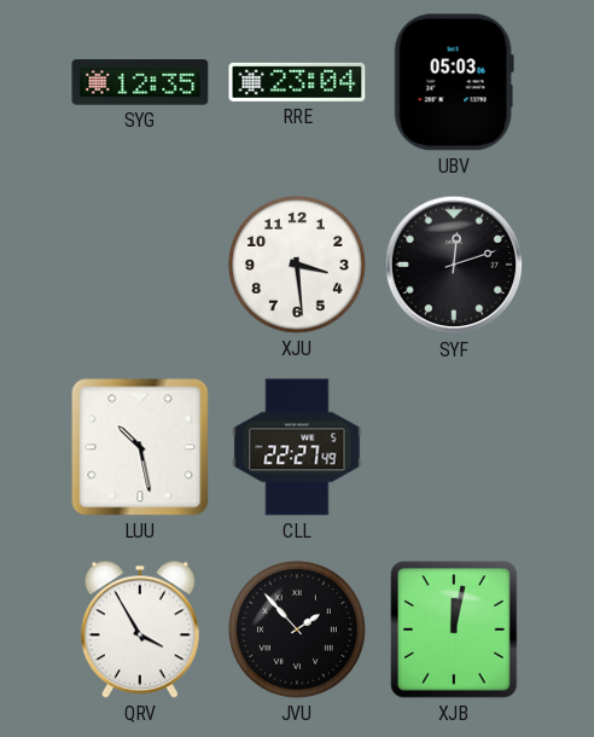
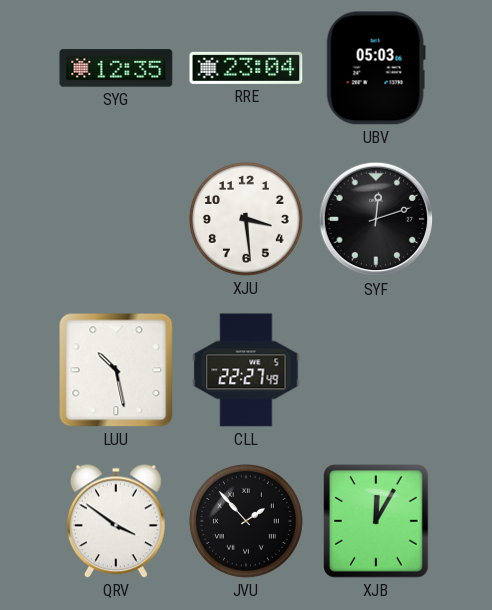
QRV: 3:55 -> 3:51
XJB: 12:02 -> 12:05
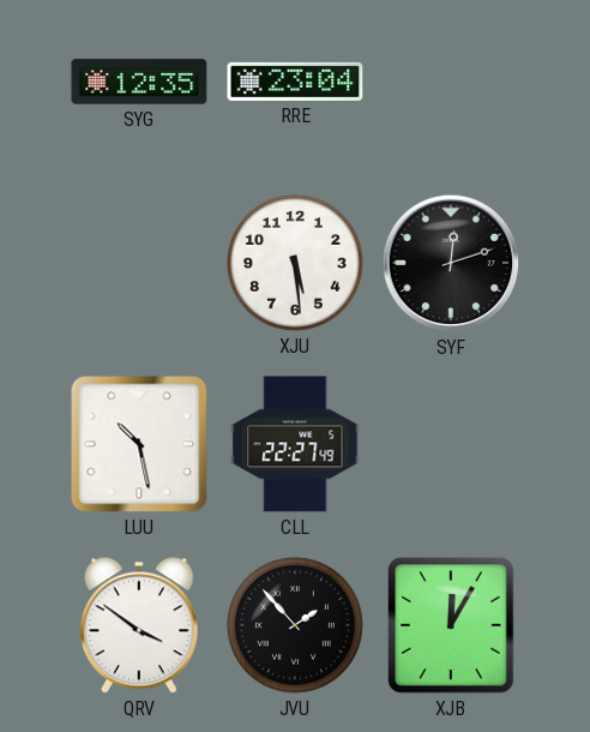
UBV: 05:03 -> none
XJU: 3:29 -> 5:29
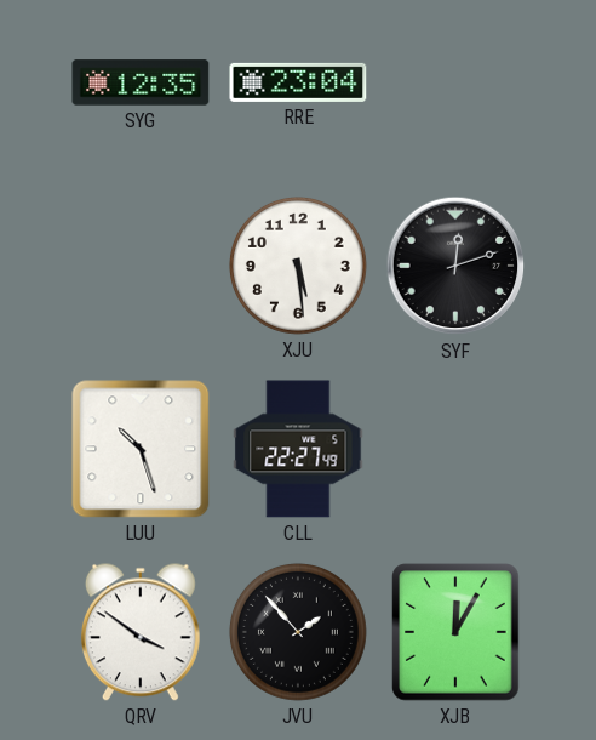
LUU: 10:28 -> 10:27
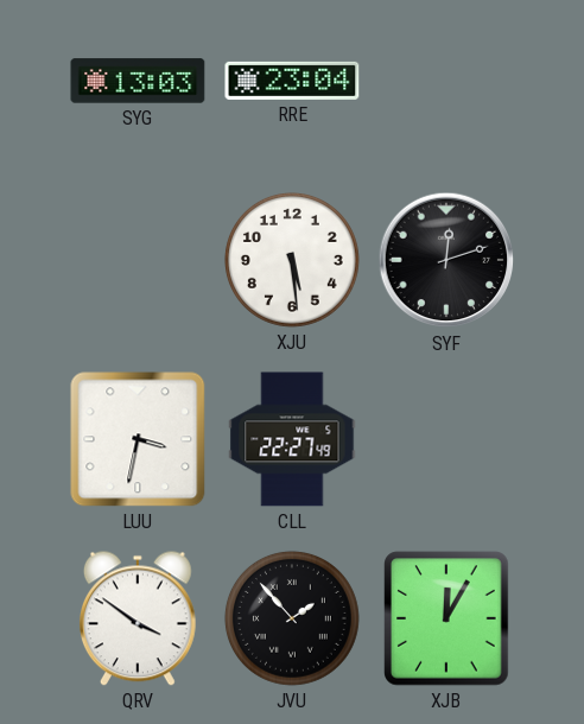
SYG: 12:35 -> 13:03
LUU: 10:27 -> 3:32
